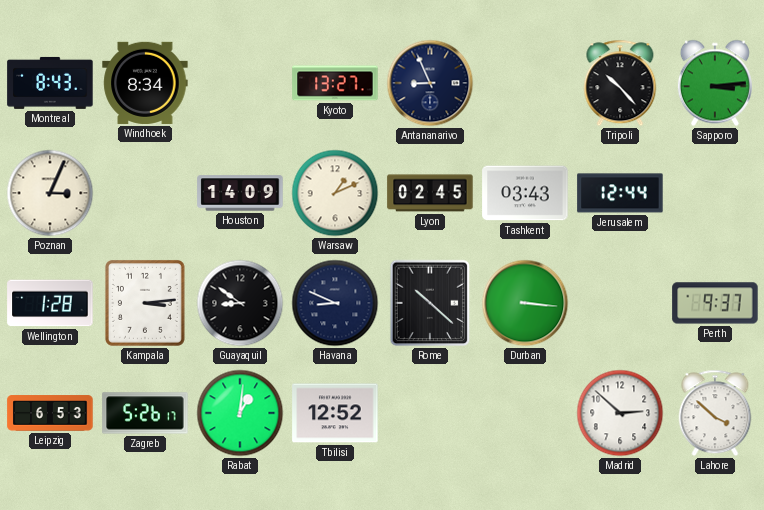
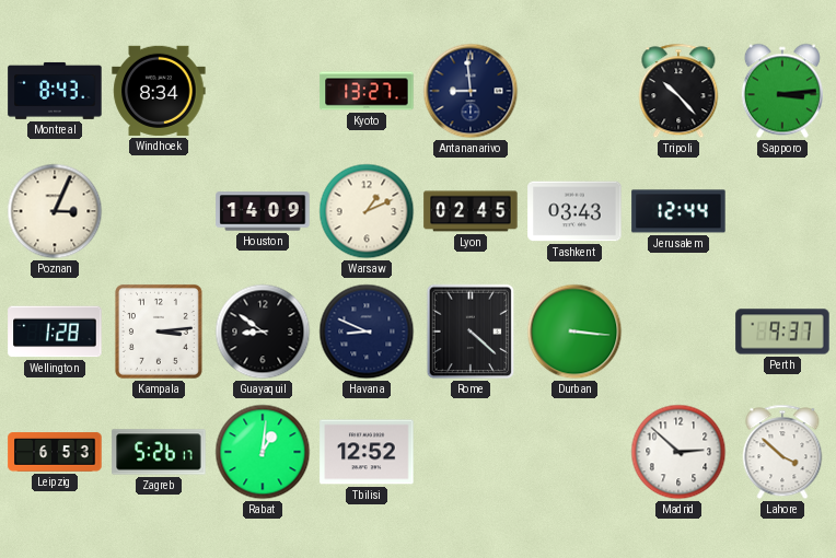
Antananarivo: 8:56 -> 8:59
Rome: 10:22 -> 4:22
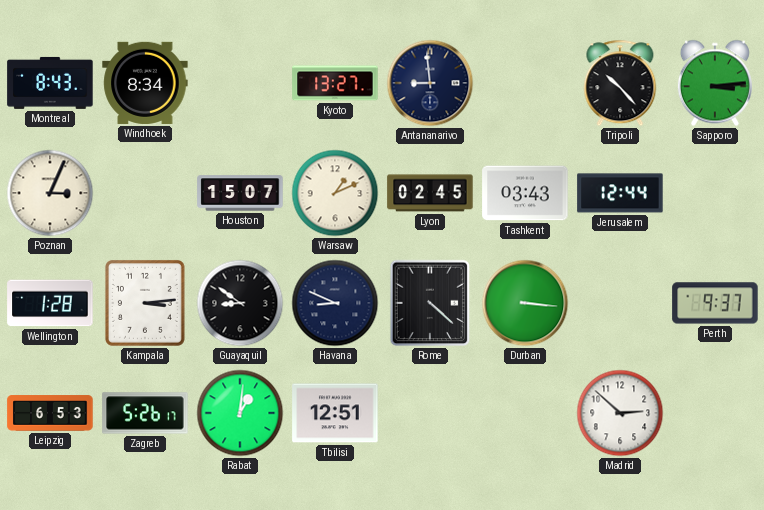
Houston: 14:09 -> 15:07
Tbilisi: 12:52 -> 12:51
Lahore: 3:52 -> none
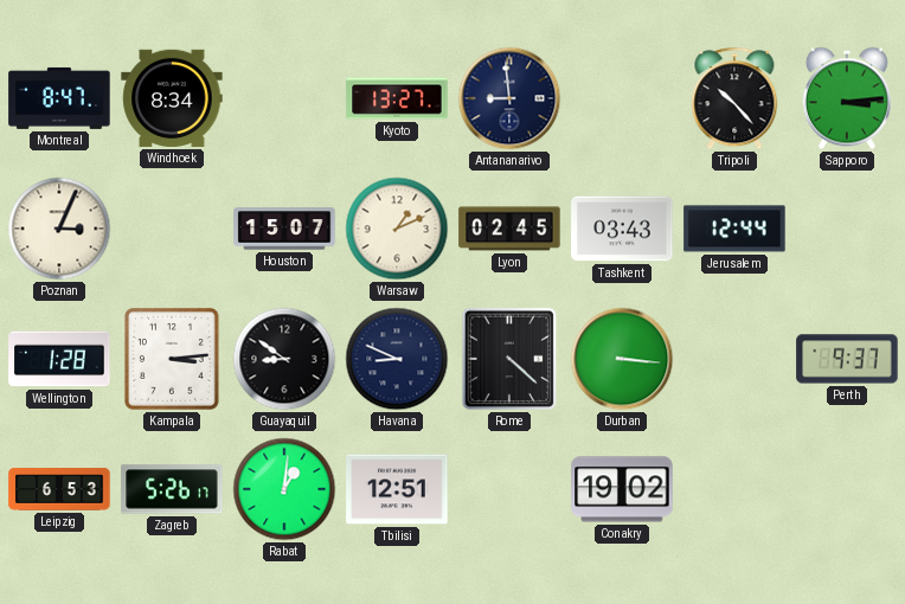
Montreal: 8:43 -> 8:47
Conakry: none -> 19:02
Madrid: 2:52 -> none
